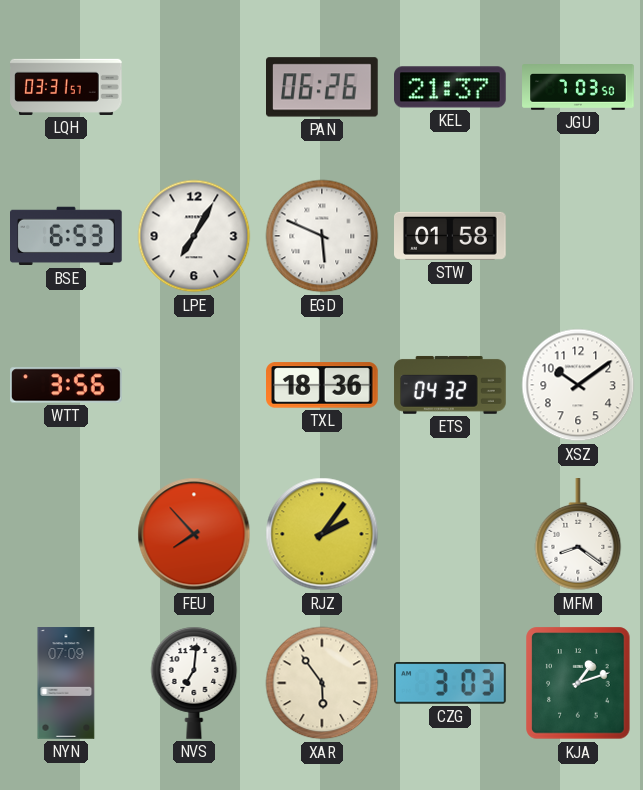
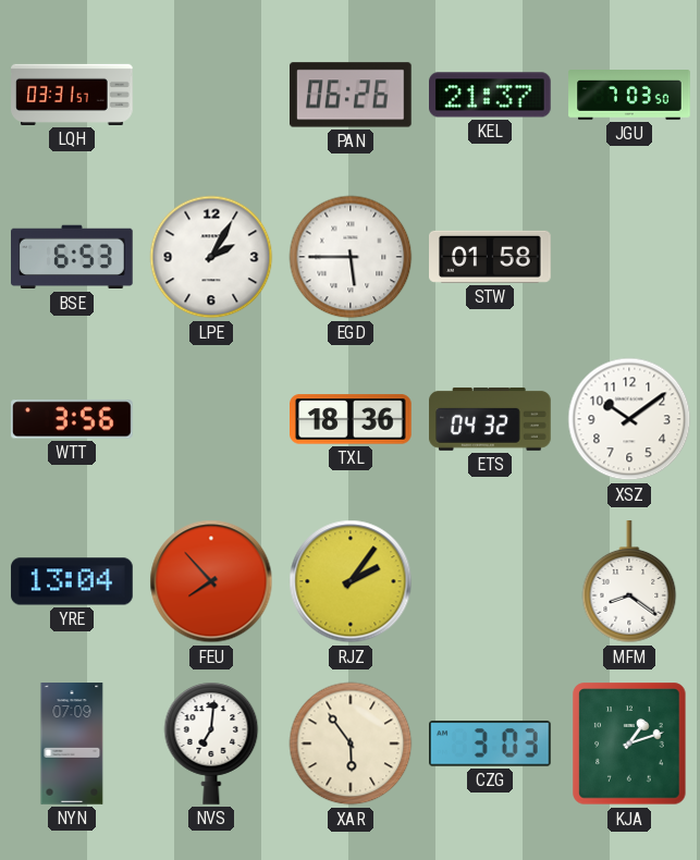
LPE: 7:05 -> 2:05
EGD: 5:49 -> 5:45
YRE: none -> 13:04
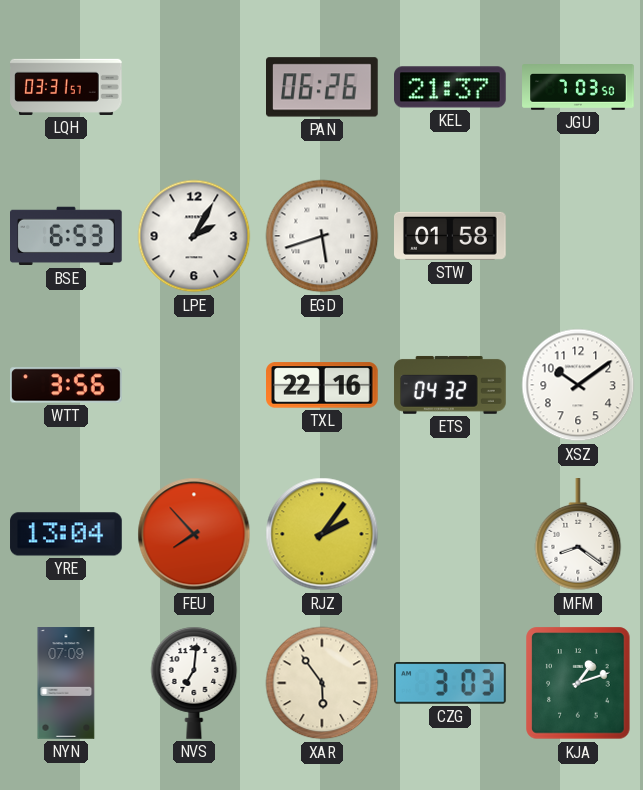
EGD: 5:45 -> 5:42
TXL: 18:36 -> 22:16
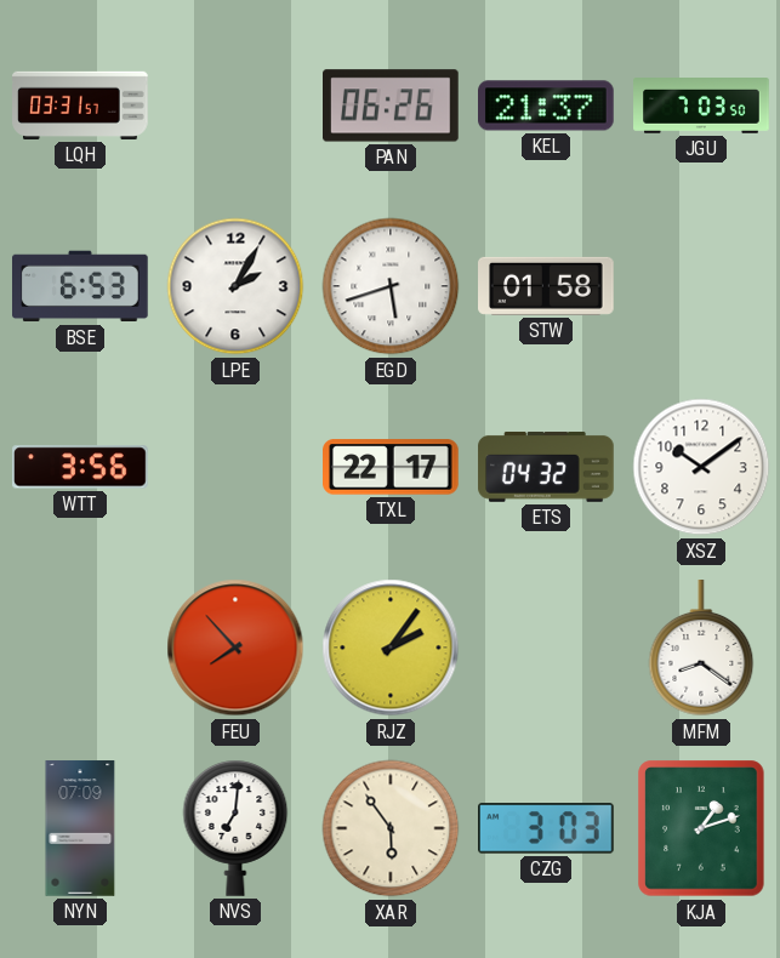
TXL: 22:16 -> 22:17
YRE: 13:04 -> none
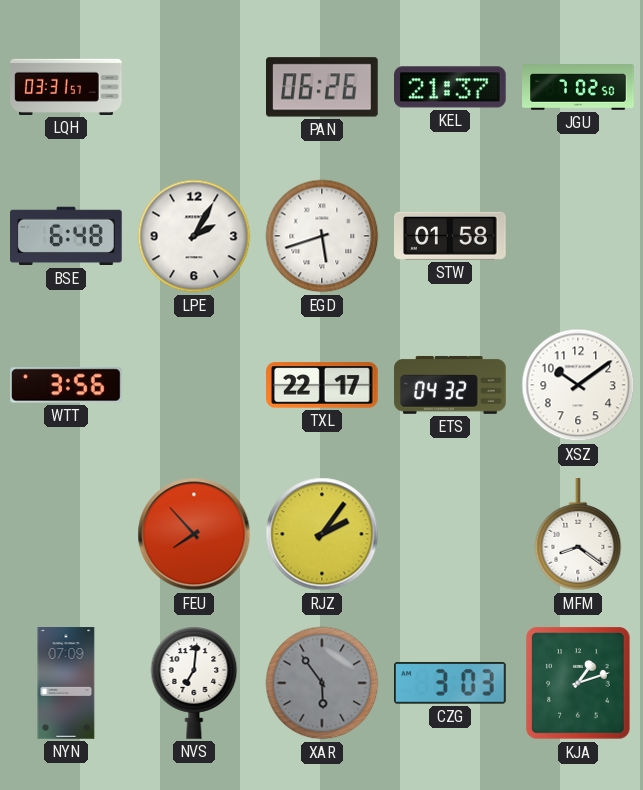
JGU: 7:03 -> 7:02
BSE: 6:53 -> 6:48
XAR dial: cream -> grey
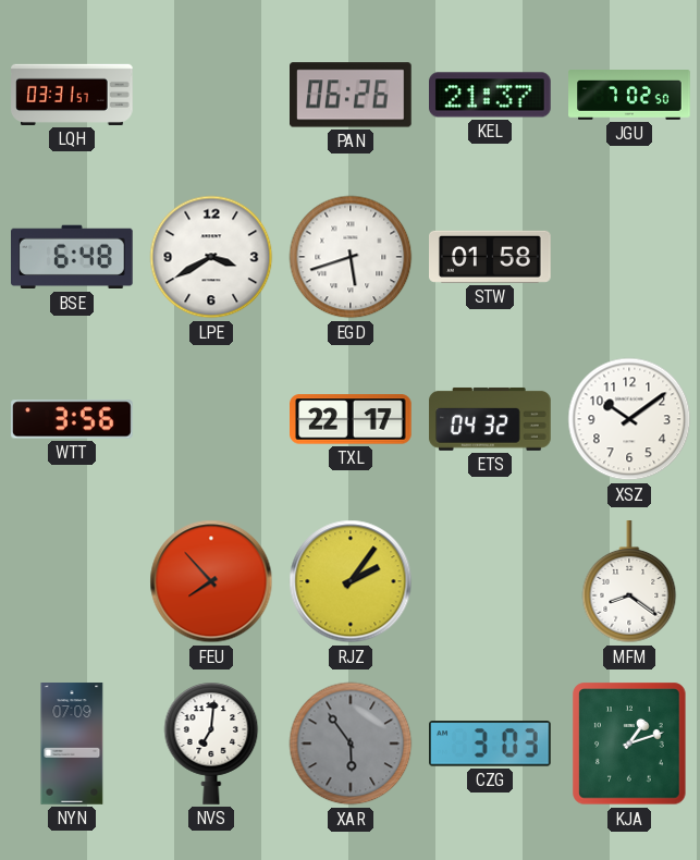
LPE: 2:05 -> 3:40
